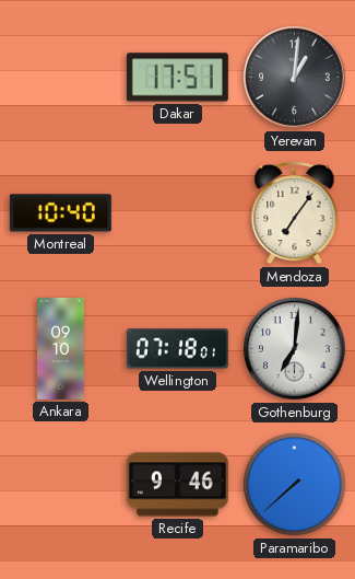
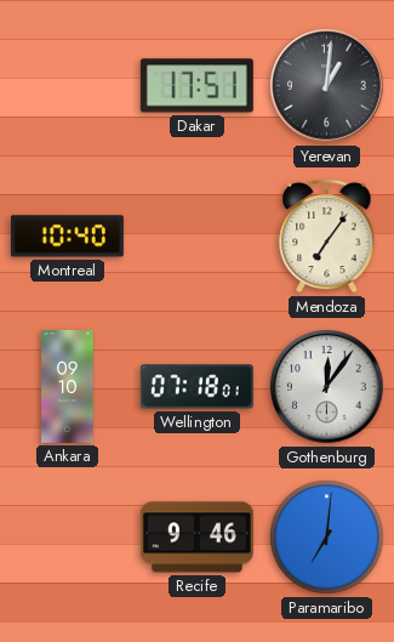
Gothenburg: 7:01 -> 12:06
Paramaribo: 7:38 -> 7:01
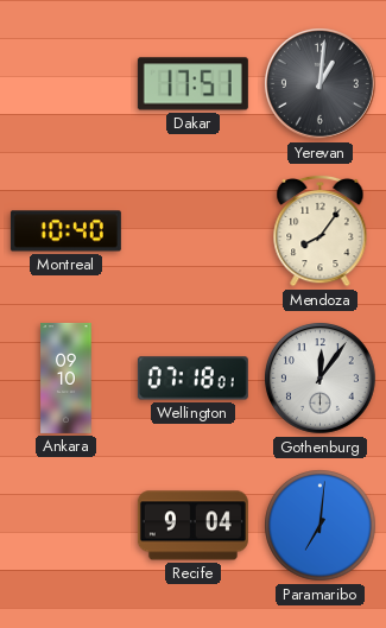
Mendoza: 7:06 -> 8:06
Recife: 9:46 -> 9:04
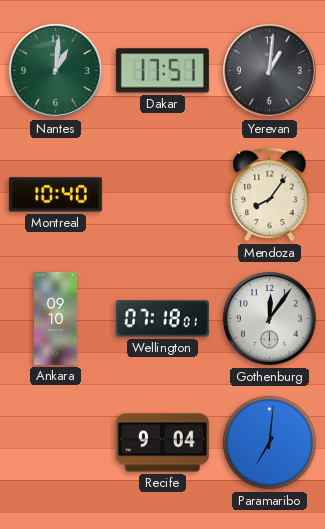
Nantes: none -> 1:01
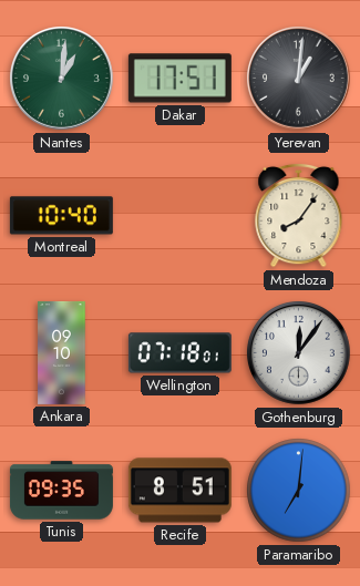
Tunis: none -> 09:35
Recife: 9:04 -> 8:51
